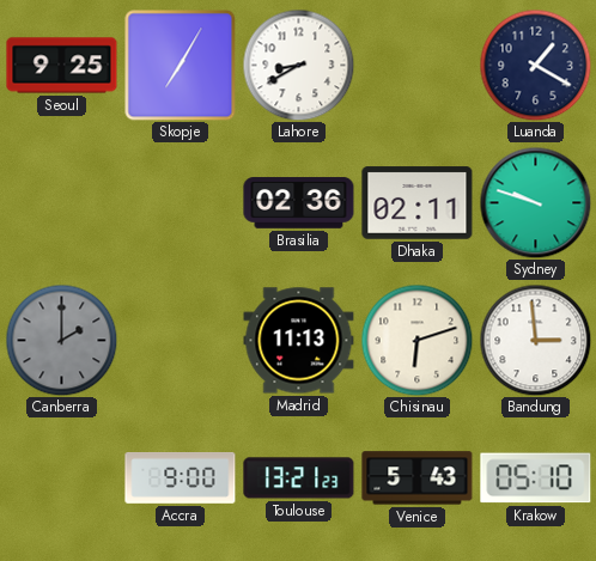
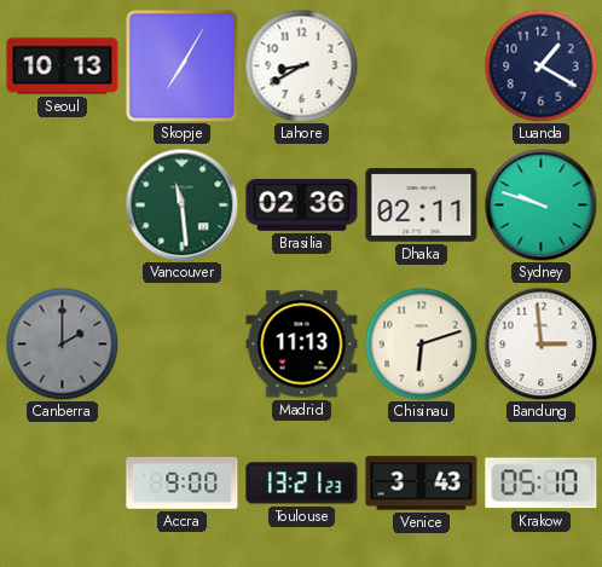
Seoul: 9:25 -> 10:13
Vancouver: none -> 11:29
Venice: 5:43 -> 3:43
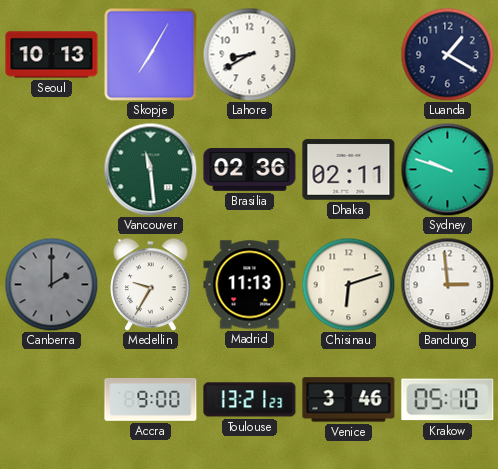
Medellin: none -> 9:35
Venice: 3:43 -> 3:46
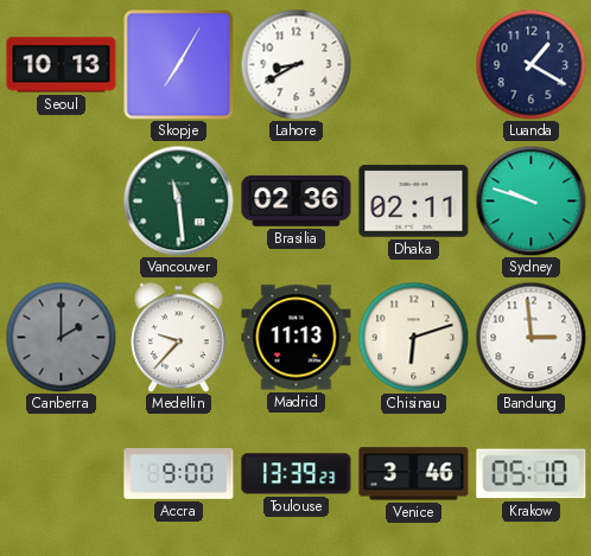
Medellin: 9:35 -> 9:37
Toulouse: 13:21 -> 13:39
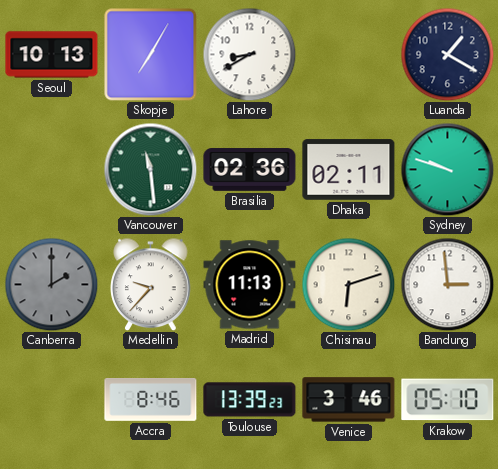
Accra: 9:00 -> 8:46
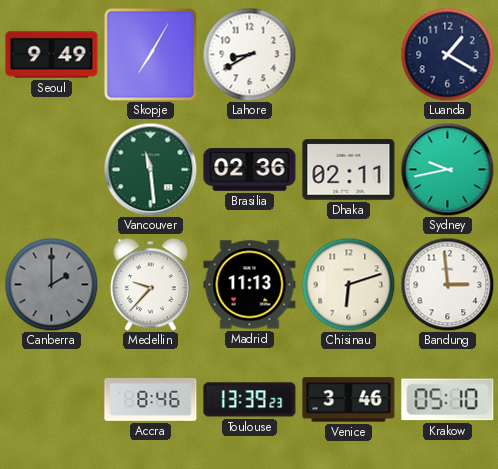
Seoul: 10:13 -> 9:49
Sydney: 9:48 -> 9:43
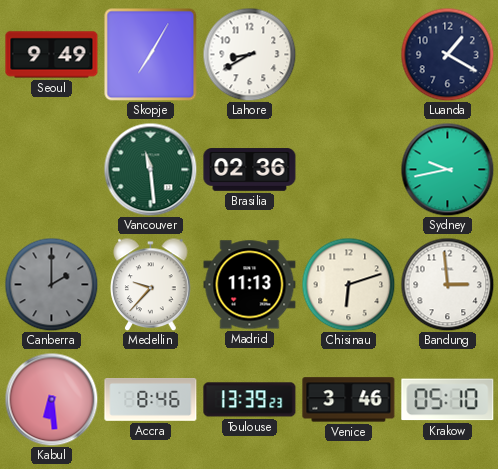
Dhaka: 02:11 -> none
Kabul: none -> 6:29
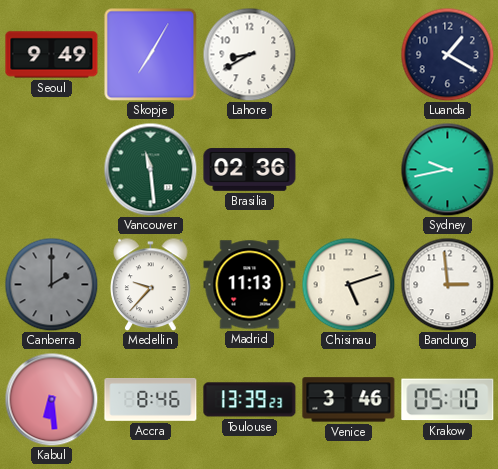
Chisinau: 6:12 -> 5:12
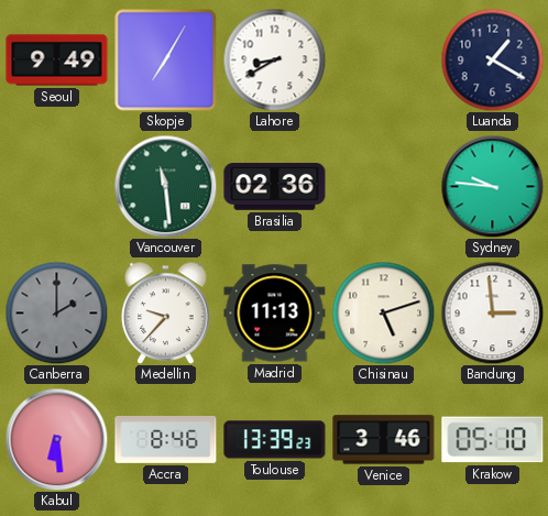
Sydney: 9:43 -> 9:46
